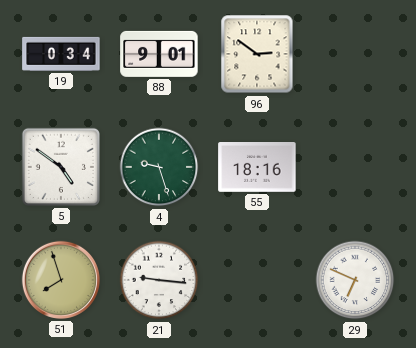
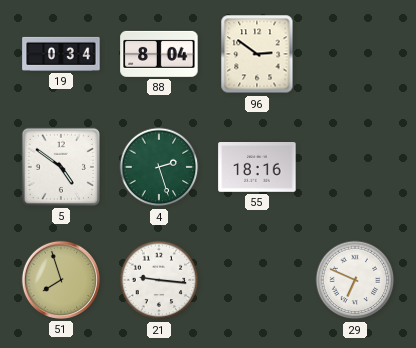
88: 9:01 -> 8:04
4: 9:27 -> 2:27
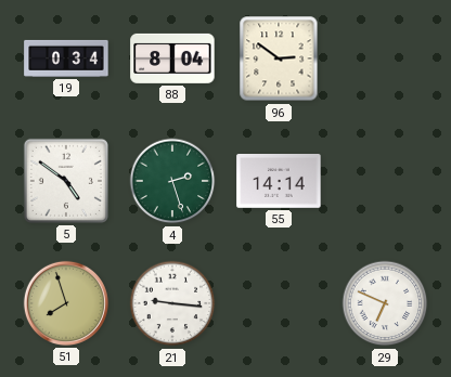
55: 18:16 -> 14:14
